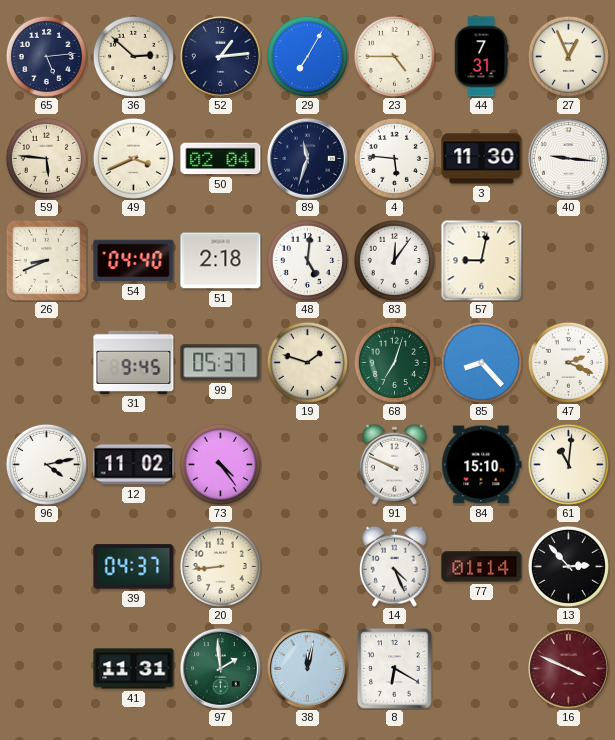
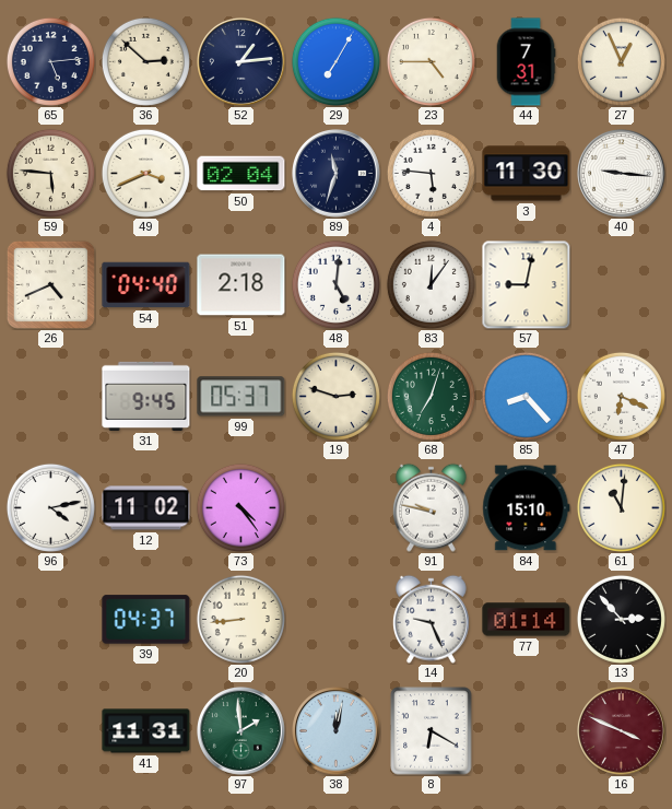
26: 8:41 -> 4:41
19: 1:48 -> 2:48
47: 2:19 -> 6:19
91: 9:49 -> 9:47
14: 4:26 -> 9:26
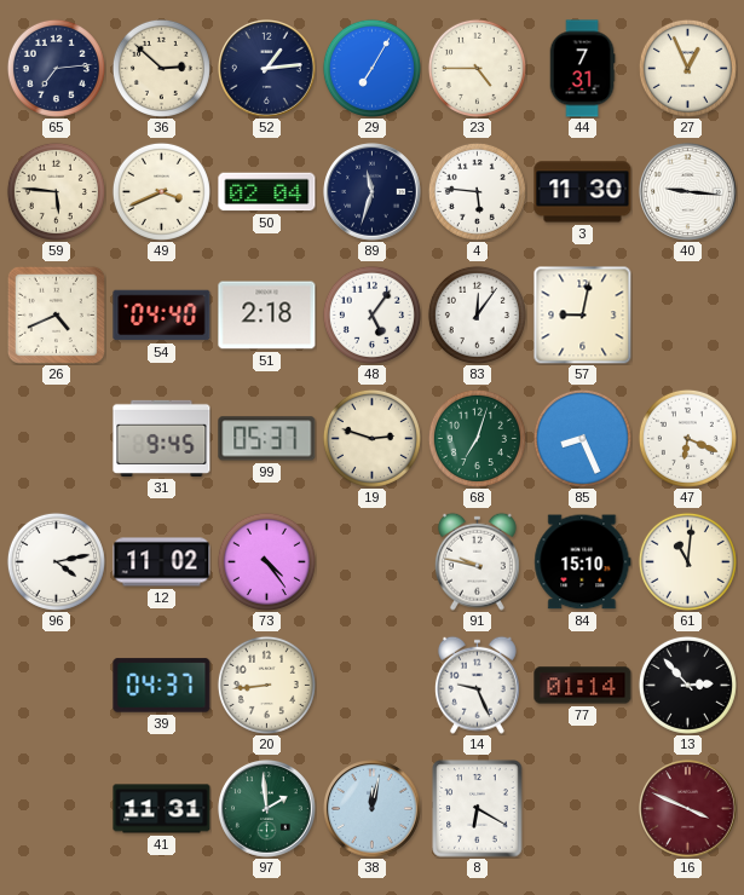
65: 5:14 -> 7:14
48: 5:01 -> 5:06
85: 8:23 -> 8:26
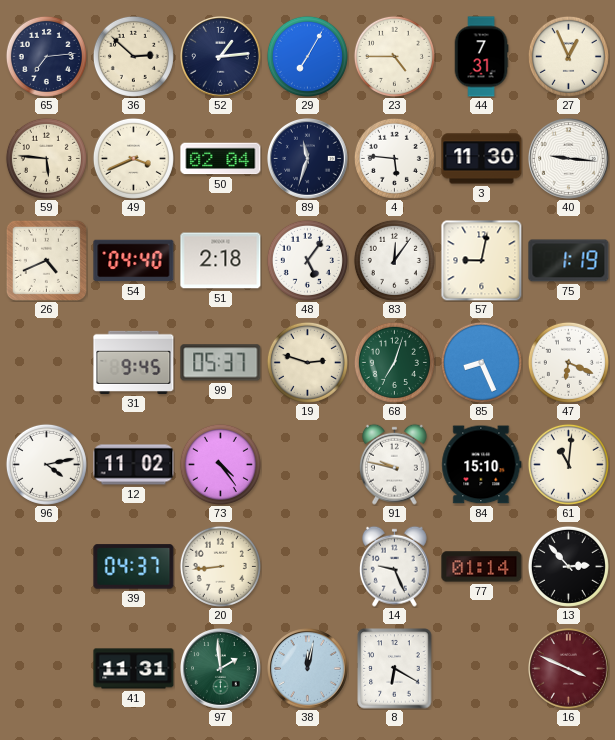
75: none -> 1:19
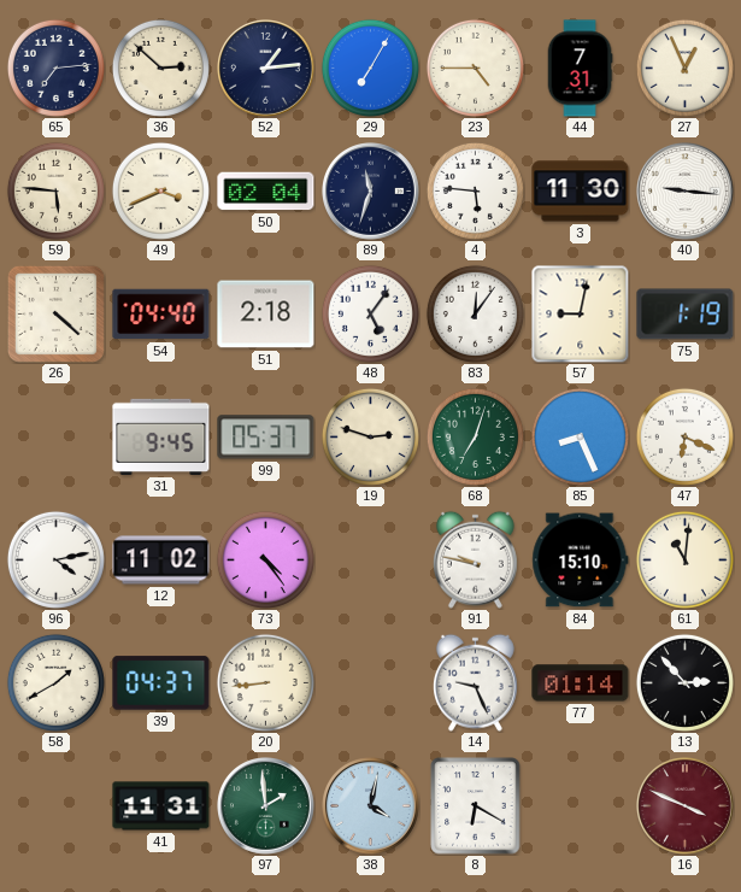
26: 4:41 -> 4:22
58: none -> 1:40
38: 12:02 -> 4:02
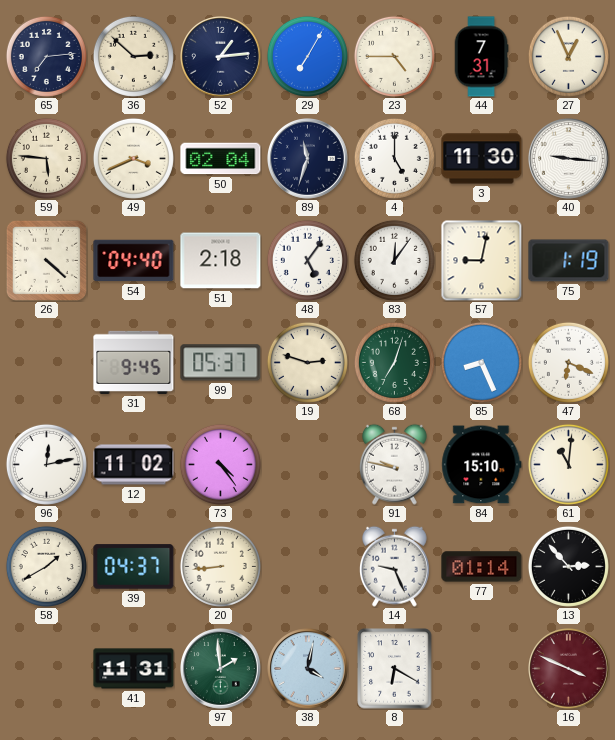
4: 5:46 -> 5:00
96: 4:13 -> 12:13
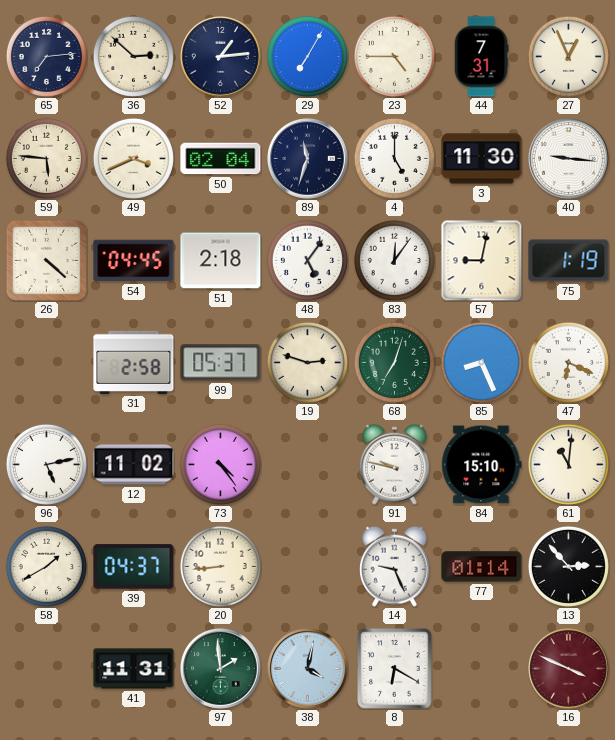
54: 04:40 -> 04:45
31: 9:45 -> 2:58
96: 12:13 -> 5:13
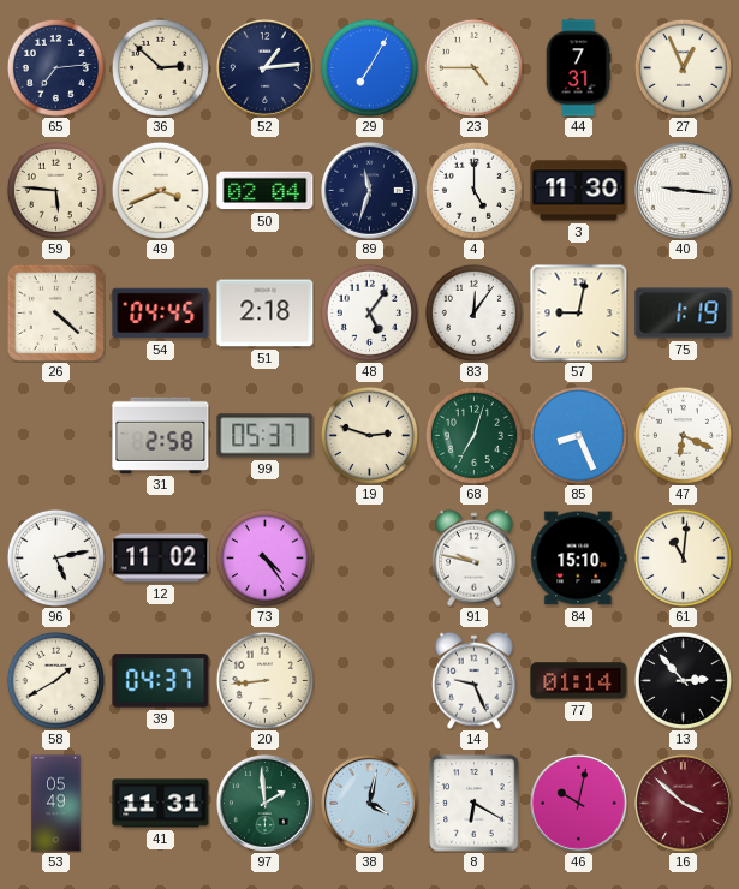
53: none -> 05:49
46: none -> 10:02
16: 3:49 -> 3:52
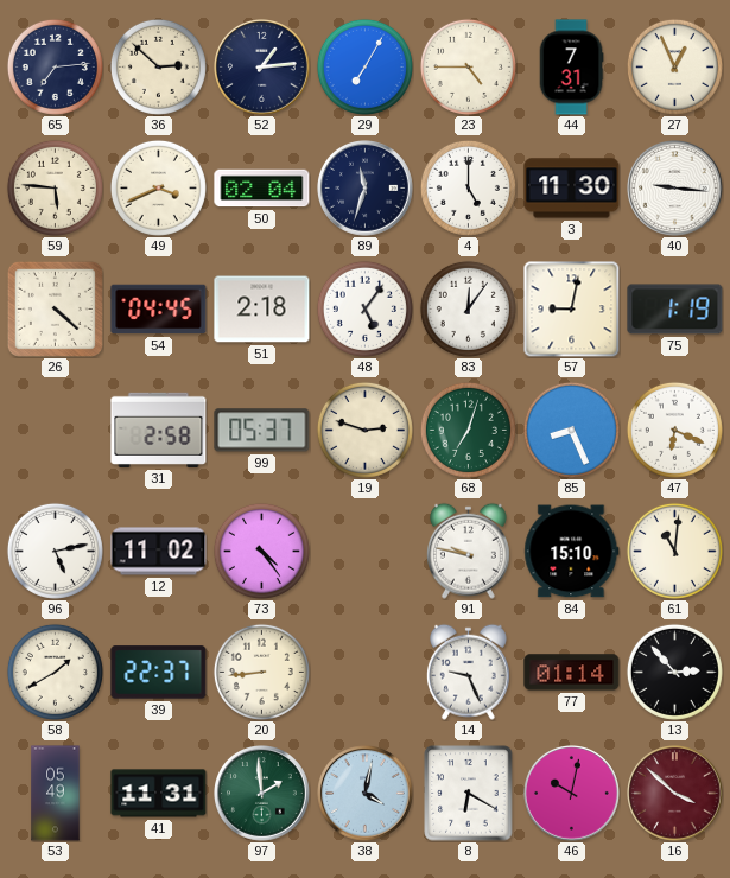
39: 04:37 -> 22:37
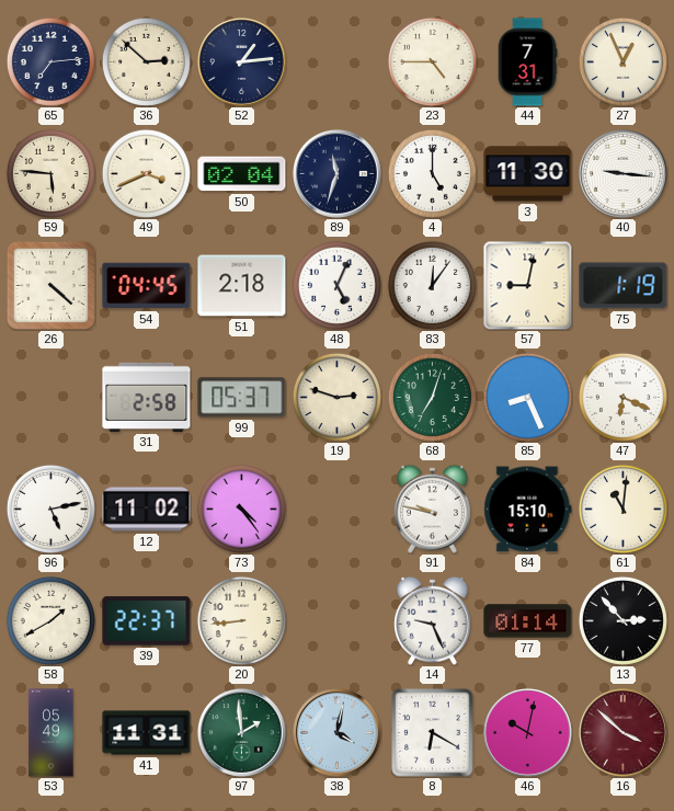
29: 7:05 -> none
48: 5:06 -> 5:04
